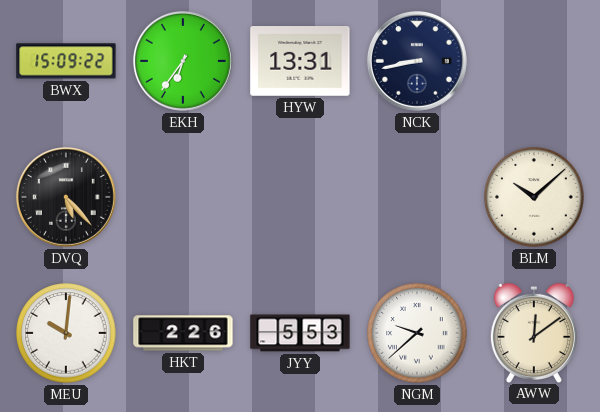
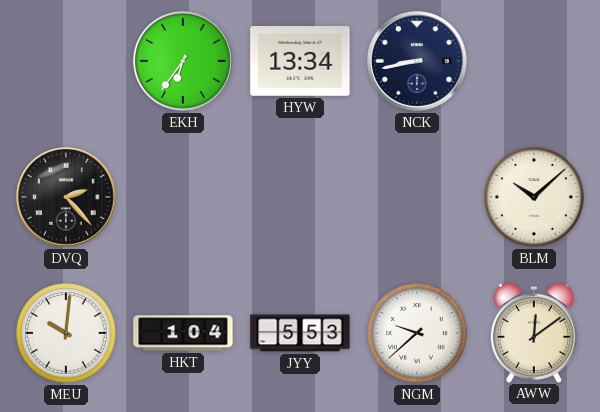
BWX: 15:09 -> none
HYW: 13:31 -> 13:34
DVQ: 5:23 -> 2:23
HKT: 2:26 -> 1:04
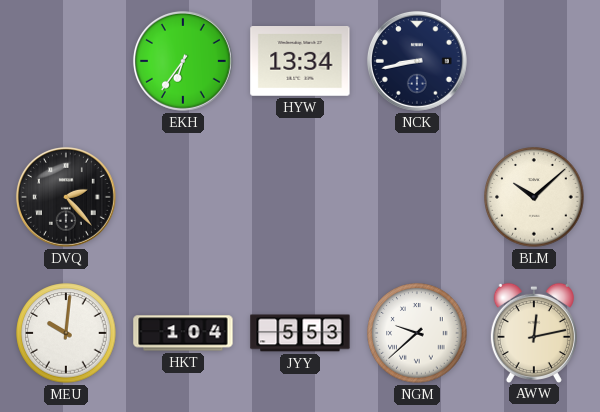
AWW: 12:09 -> 12:13
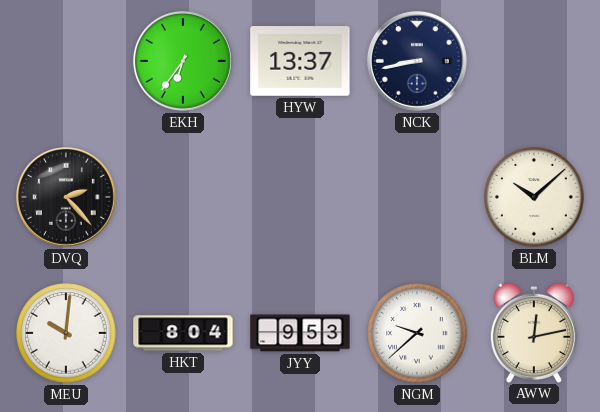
HYW: 13:34 -> 13:37
HKT: 1:04 -> 8:04
JYY: 5:53 -> 9:53
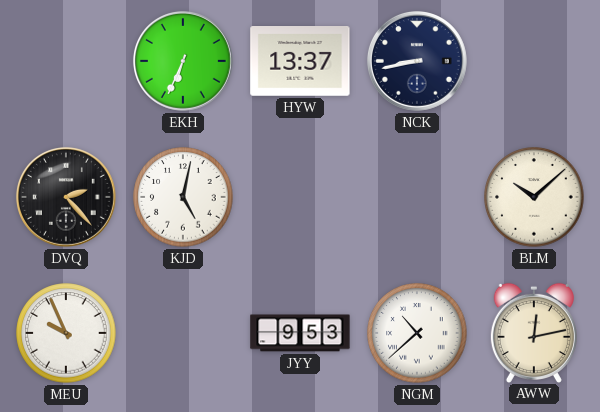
EKH: 6:36 -> 6:34
KJD: none -> 5:02
MEU: 10:01 -> 9:56
HKT: 8:04 -> none
NGM: 9:38 -> 10:38
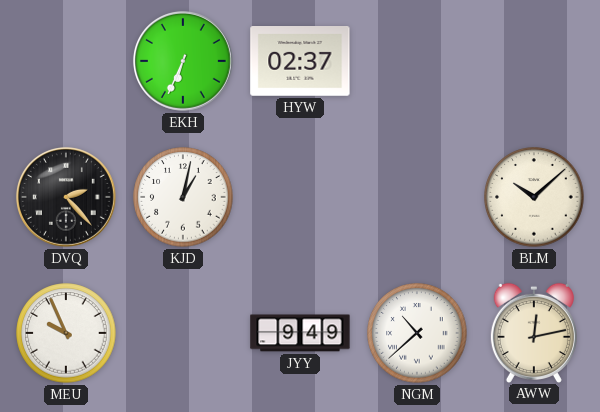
HYW: 13:37 -> 02:37
NCK: 8:43 -> none
KJD: 5:02 -> 1:02
JYY: 9:53 -> 9:49
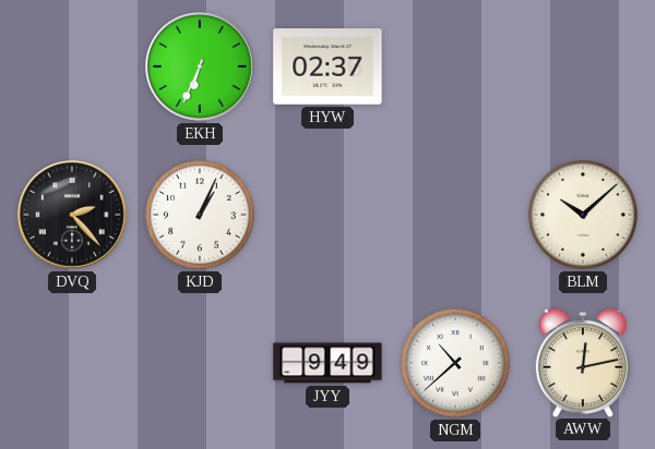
KJD: 1:02 -> 1:04
MEU: 9:56 -> none
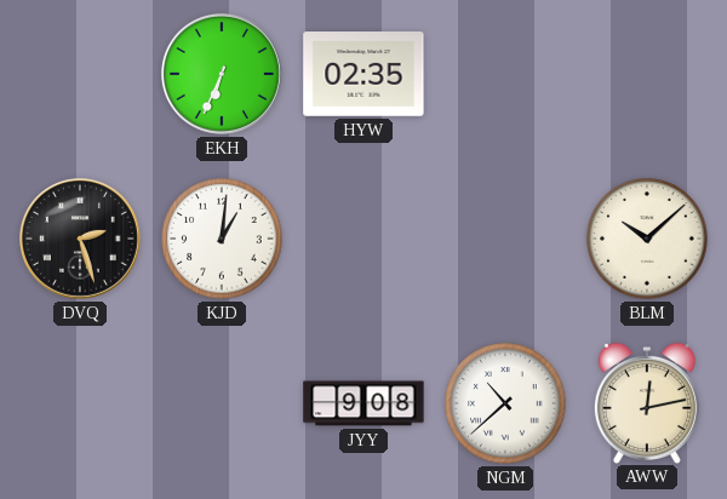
HYW: 02:37 -> 02:35
DVQ: 2:23 -> 2:27
KJD: 1:04 -> 1:01
JYY: 9:49 -> 9:08
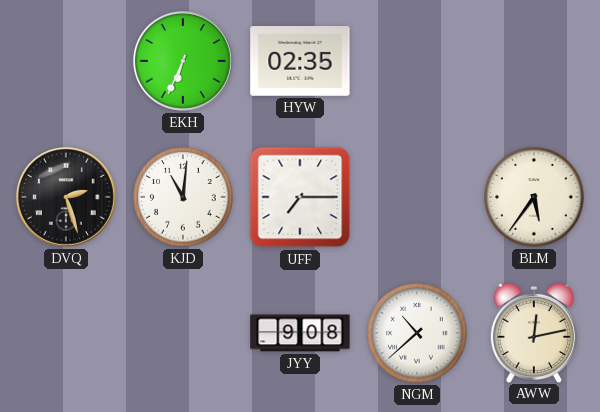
KJD: 1:01 -> 11:01
UFF: none -> 7:15
BLM: 10:08 -> 5:36
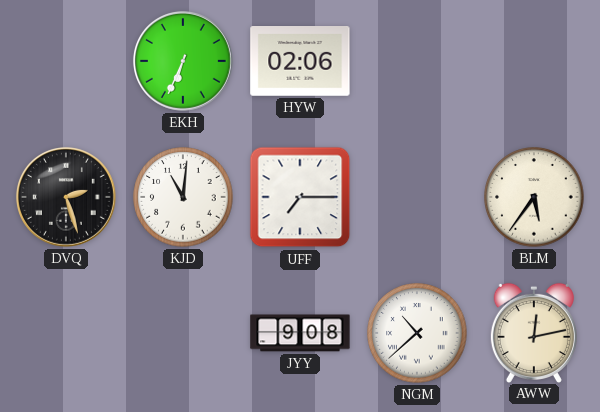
HYW: 02:35 -> 02:06
